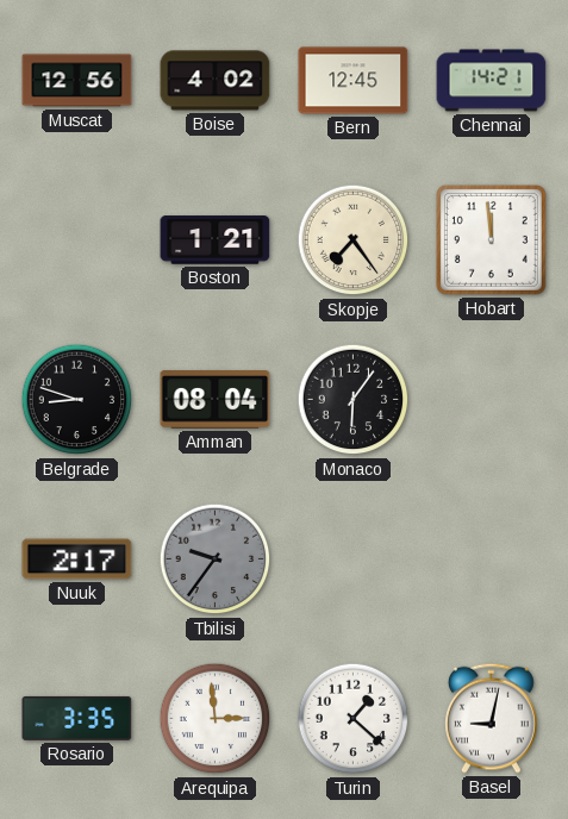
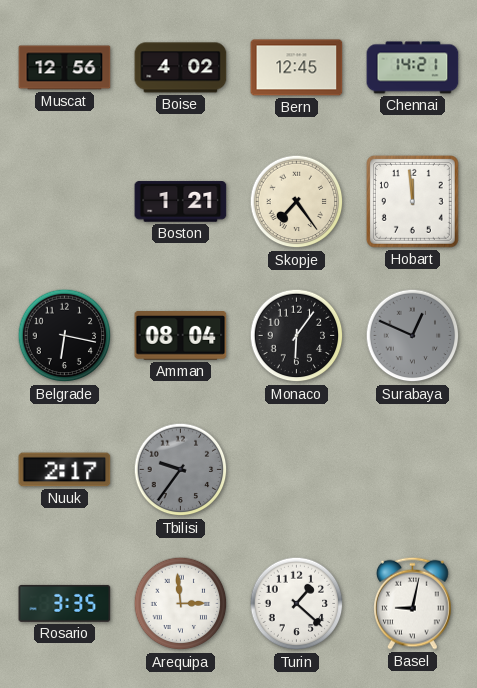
Belgrade: 8:48 -> 6:17
Surabaya: none -> 12:49
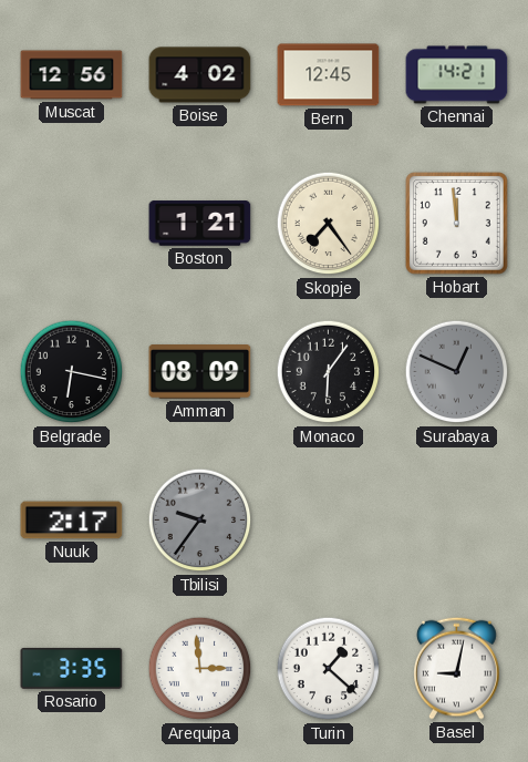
Amman: 08:04 -> 08:09
